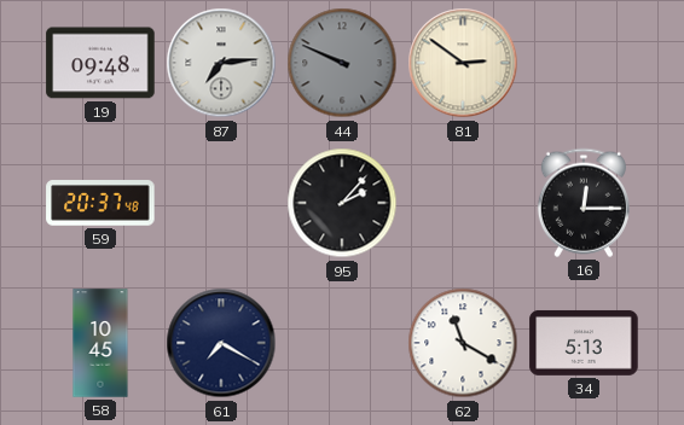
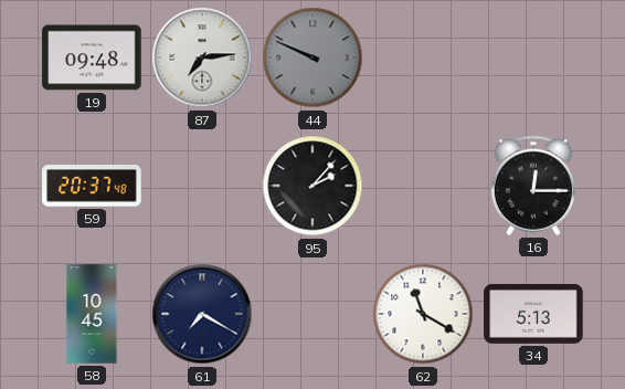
81: 2:51 -> none
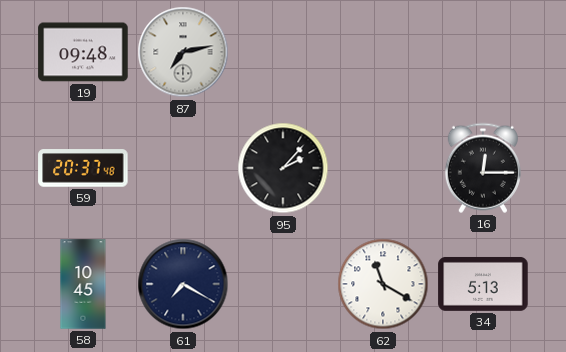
87: 7:14 -> 7:13
44: 9:49 -> none
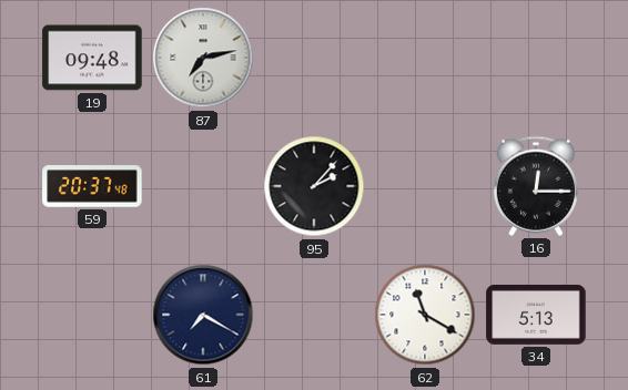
58: 10:45 -> none
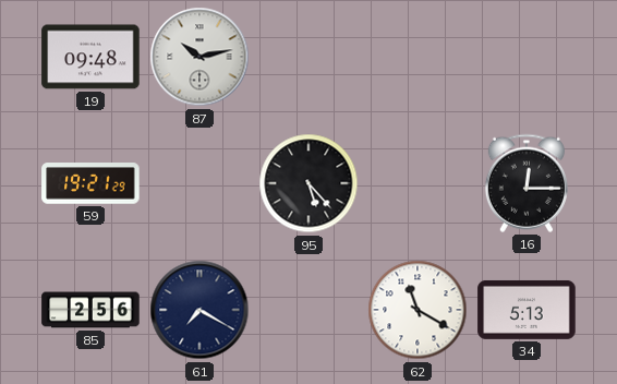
87: 7:13 -> 10:13
59: 20:37 -> 19:21
95: 2:07 -> 5:23
85: none -> 2:56
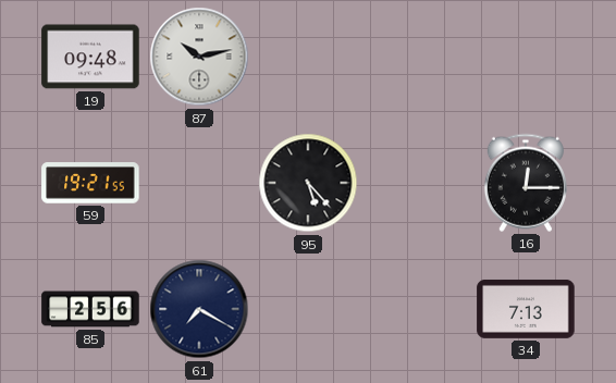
59: 19:21:29 -> 19:21:55
62: 11:20 -> none
34: 5:13 -> 7:13
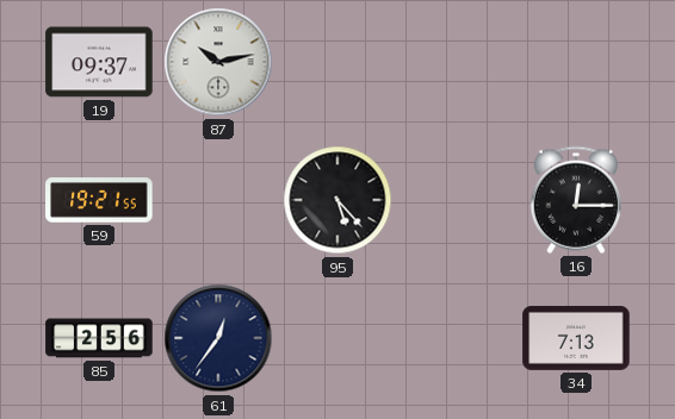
19: 09:48 -> 09:37
61: 7:20 -> 12:36
